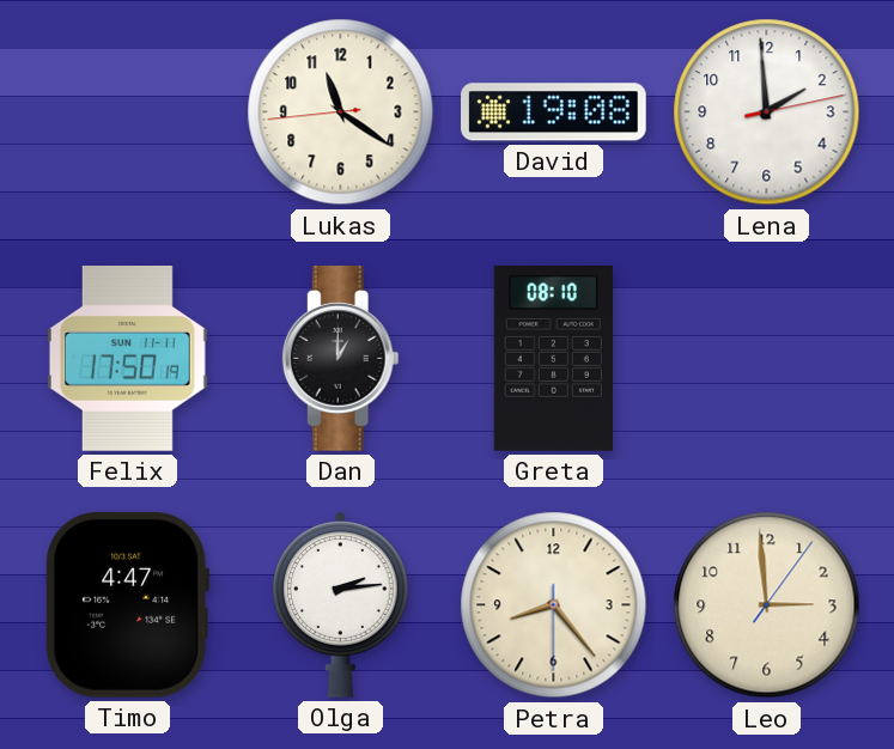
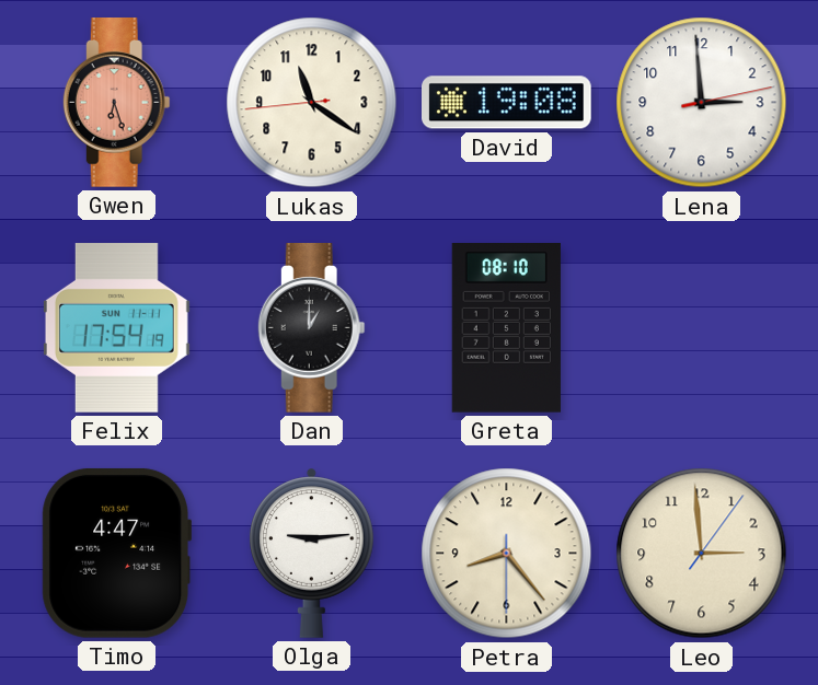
Gwen: none -> 6:27
Lena: 1:59 -> 2:59
Felix: 17:50 -> 17:54
Olga: 2:14 -> 9:14
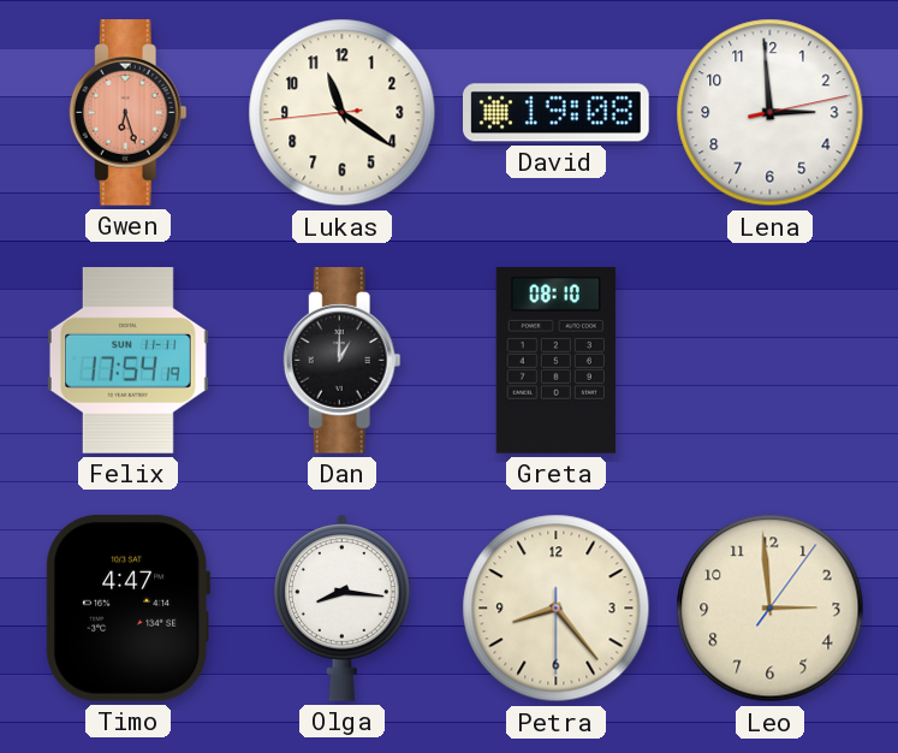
Olga: 9:14 -> 8:16
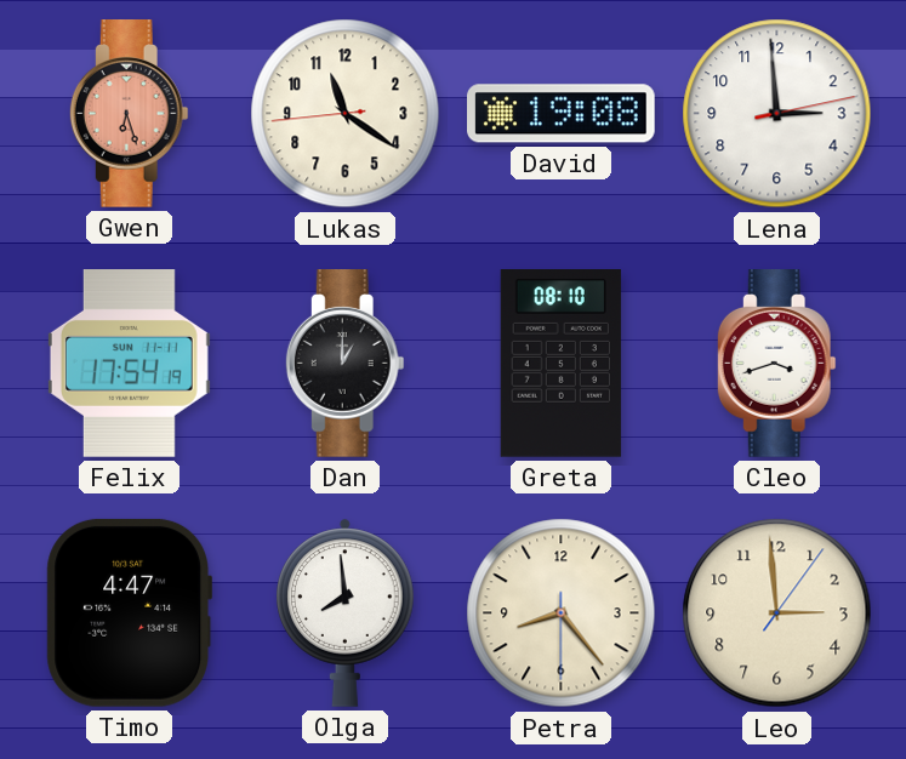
Cleo: none -> 3:42
Olga: 8:16 -> 7:59
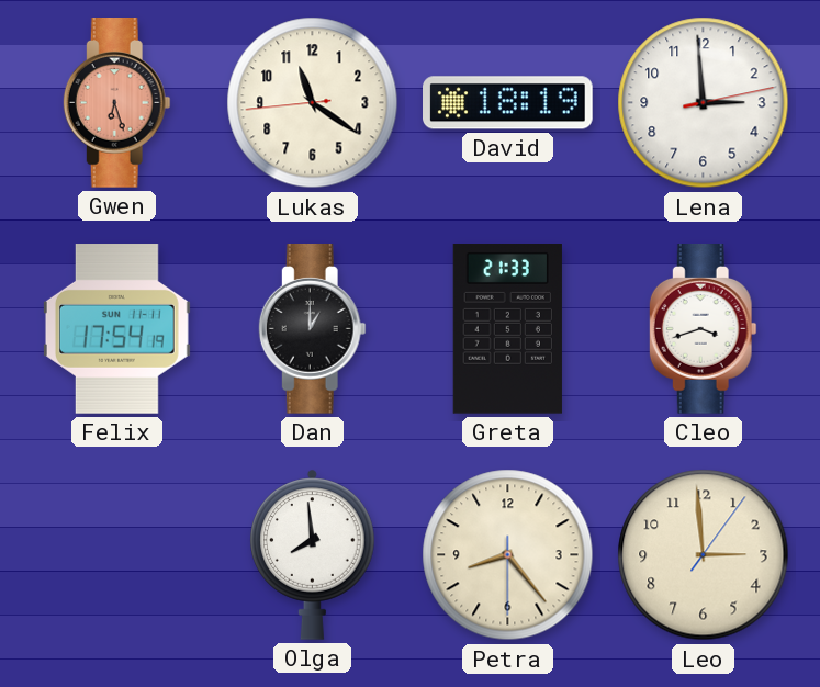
David: 19:08 -> 18:19
Greta: 08:10 -> 21:33
Timo: 4:47 -> none
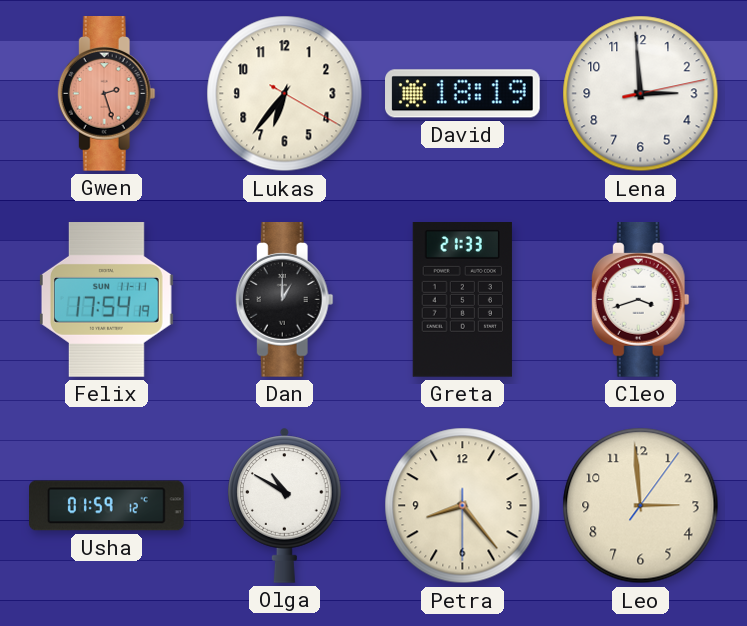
Gwen: 6:27 -> 2:27
Lukas: 11:20 -> 6:36
Usha: none -> 01:59
Olga: 7:59 -> 10:50
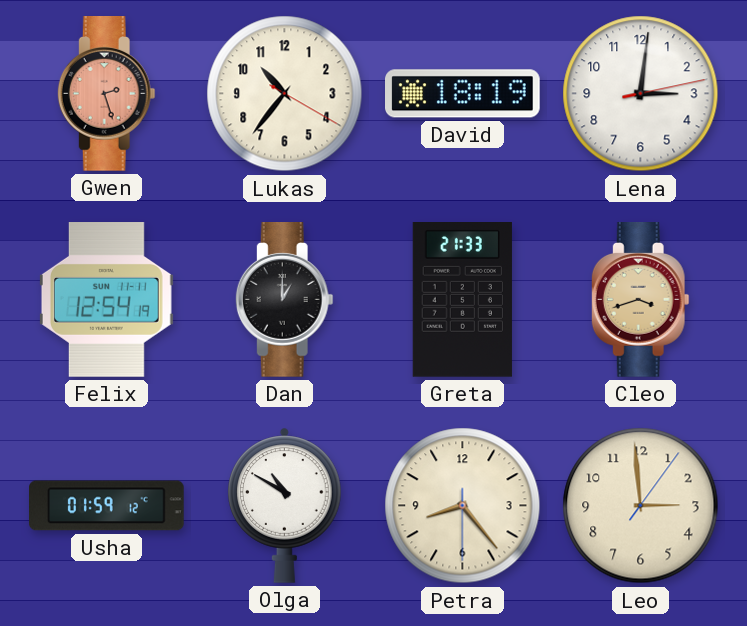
Lukas: 6:36 -> 10:36
Lena: 2:59 -> 3:01
Felix: 17:54 -> 12:54
Cleo dial: white -> champagne
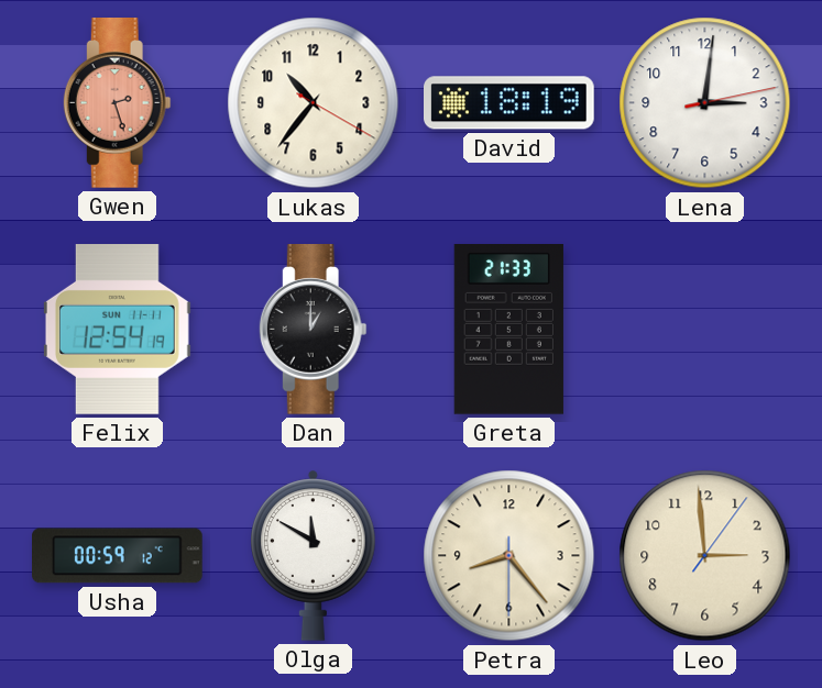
Cleo: 3:42 -> none
Usha: 01:59 -> 00:59
Olga: 10:50 -> 11:50
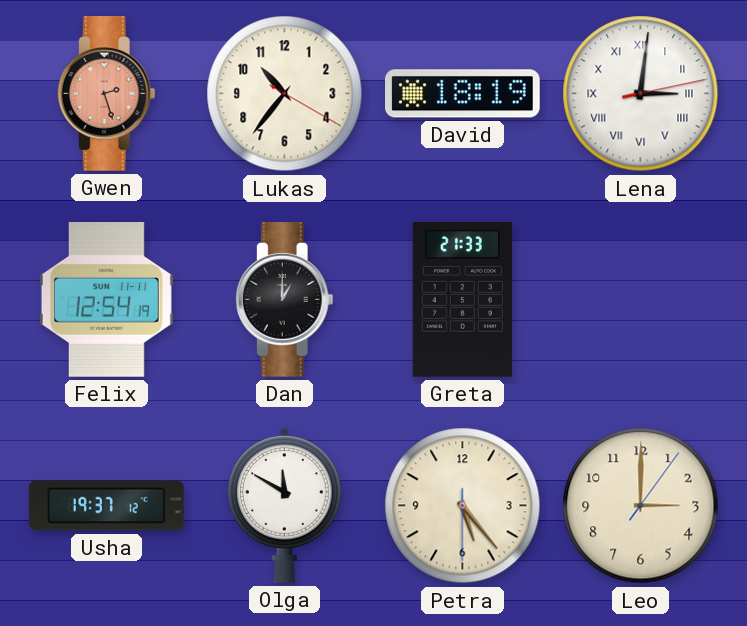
Lena numerals: Arabic -> Roman
Usha: 00:59 -> 19:37
Petra: 8:23 -> 5:23
Leo: 2:59 -> 3:00
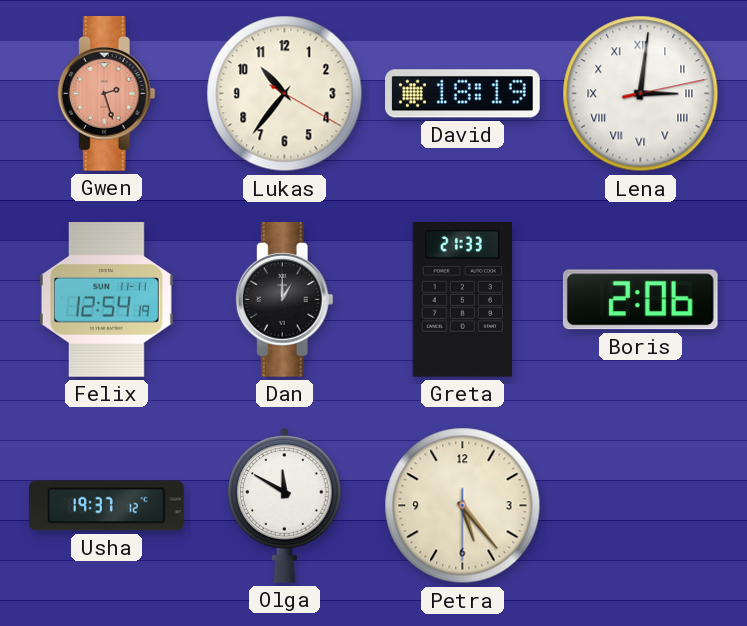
Boris: none -> 2:06
Leo: 3:00 -> none
